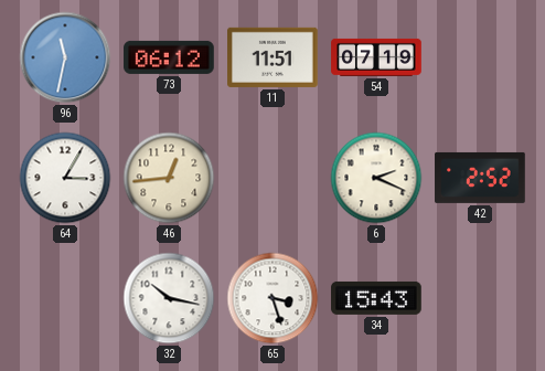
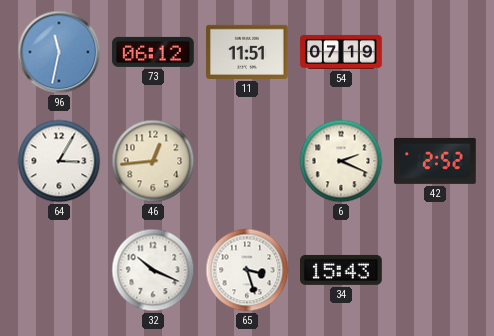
32: 10:17 -> 10:19
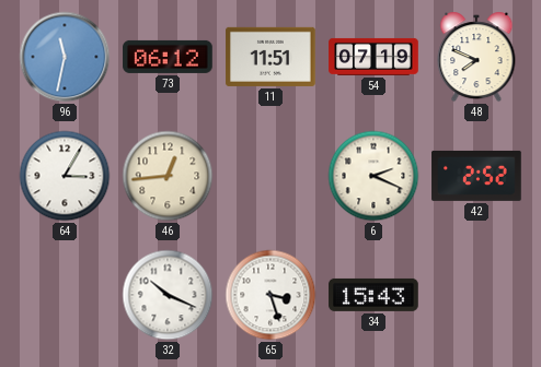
48: none -> 7:49
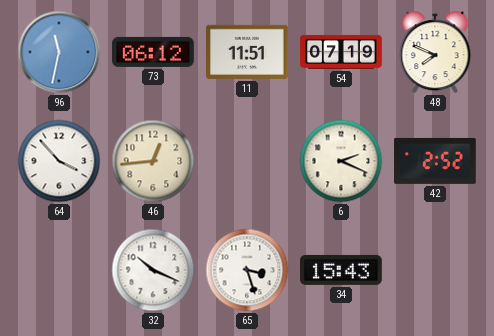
64: 3:05 -> 3:53
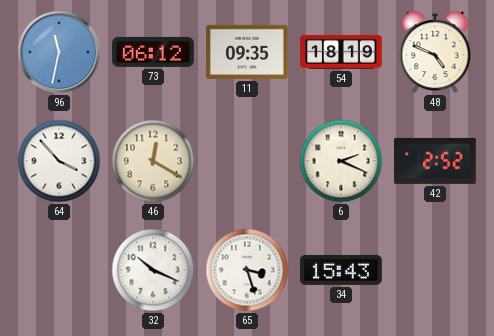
11: 11:51 -> 09:35
54: 07:19 -> 18:19
48: 7:49 -> 4:49
46: 12:44 -> 12:20
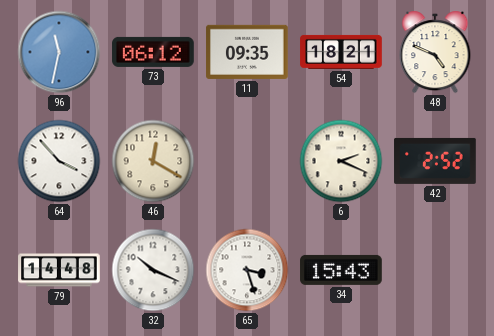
54: 18:19 -> 18:21
79: none -> 14:48
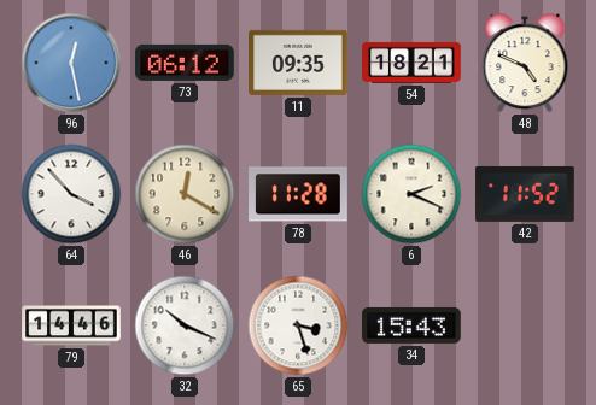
96: 11:32 -> 12:28
78: none -> 11:28
42: 2:52 -> 11:52
79: 14:48 -> 14:46
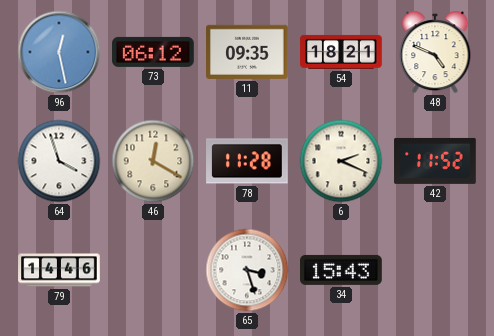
64: 3:53 -> 3:57
32: 10:19 -> none
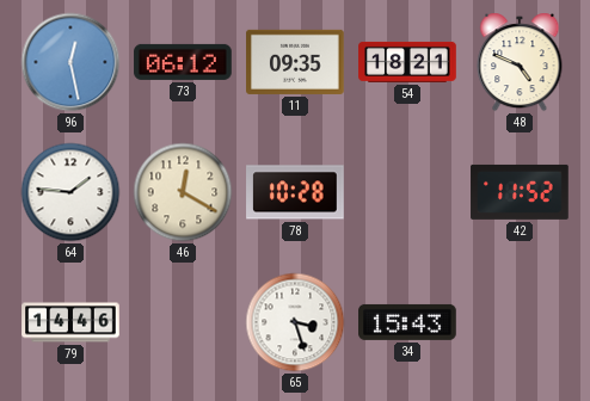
64: 3:57 -> 1:46
78: 11:28 -> 10:28
6: 2:19 -> none
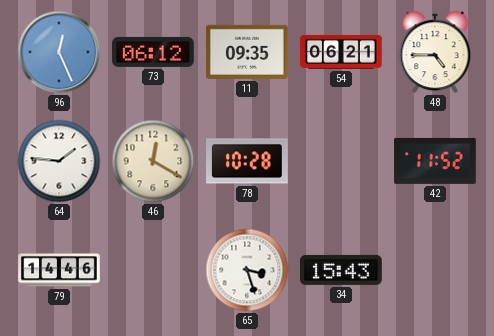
96: 12:28 -> 12:26
54: 18:21 -> 06:21
48: 4:49 -> 4:45
